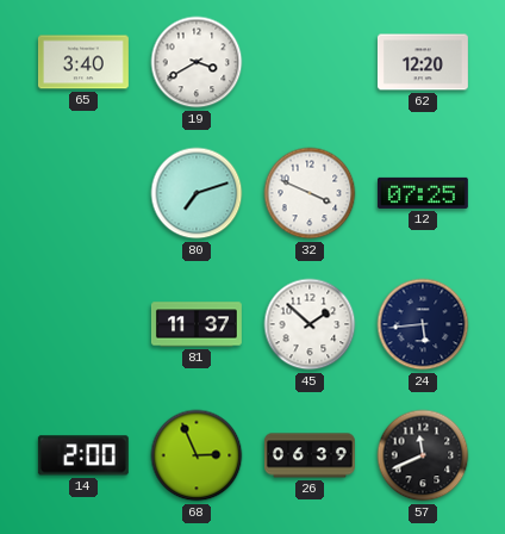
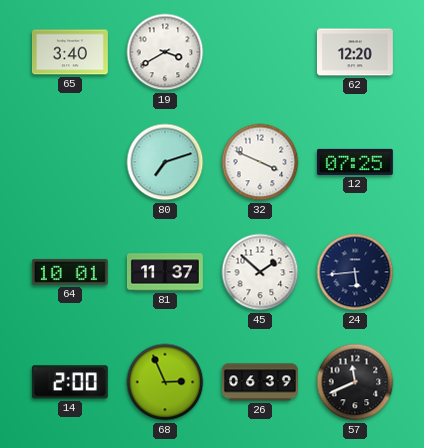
64: none -> 10:01
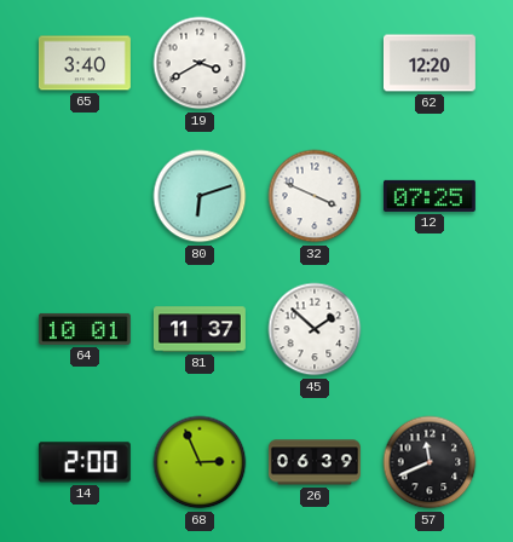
80: 7:12 -> 6:12
24: 5:44 -> none
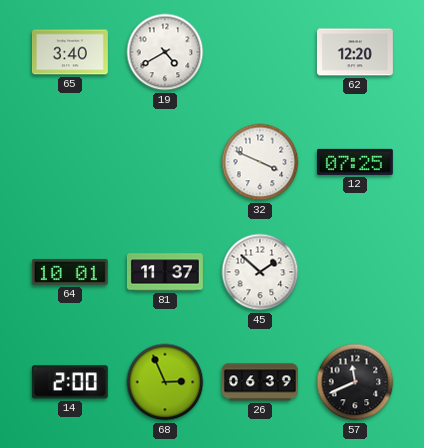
19: 3:40 -> 4:40
80: 6:12 -> none
